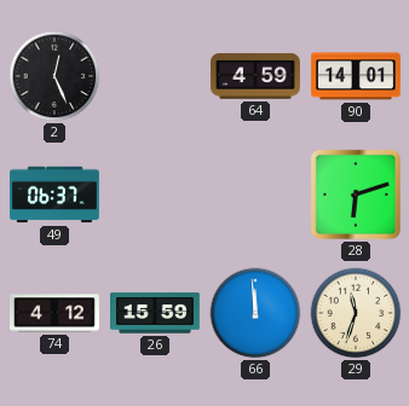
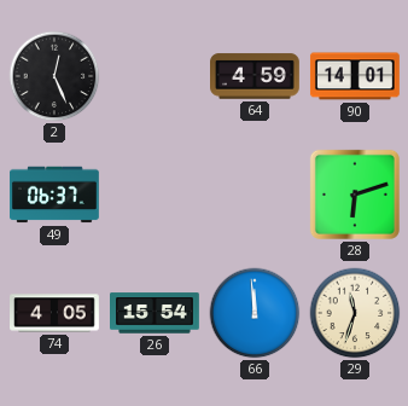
74: 4:12 -> 4:05
26: 15:59 -> 15:54
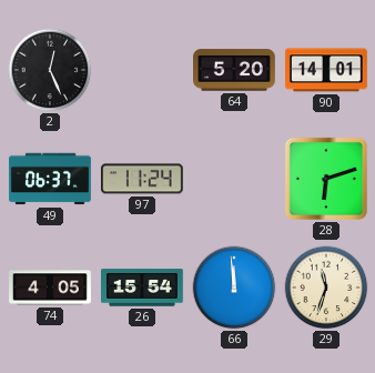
64: 4:59 -> 5:20
97: none -> 11:24
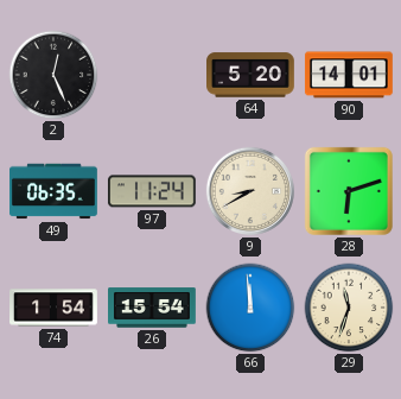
49: 06:37 -> 06:35
9: none -> 8:40
74: 4:05 -> 1:54
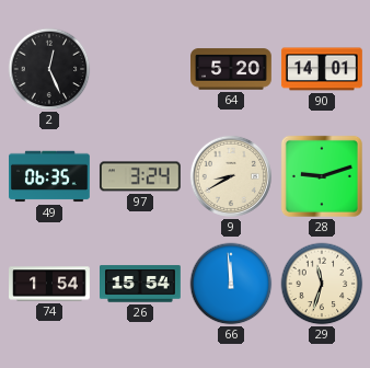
97: 11:24 -> 3:24
28: 6:12 -> 9:12
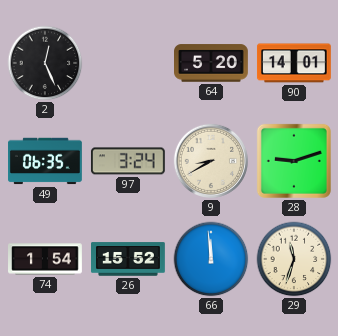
26: 15:54 -> 15:52
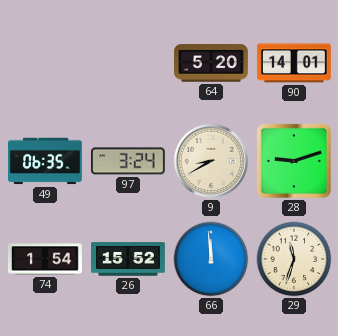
2: 12:26 -> none
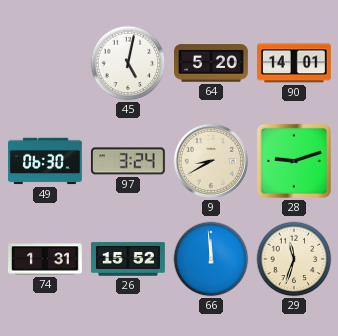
45: none -> 5:02
49: 06:35 -> 06:30
74: 1:54 -> 1:31
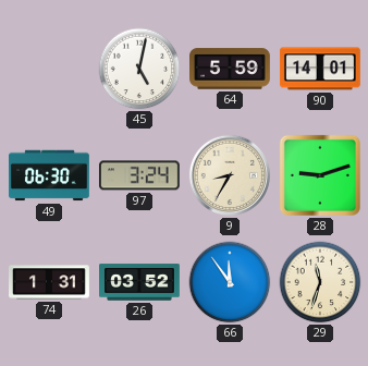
64: 5:20 -> 5:59
9: 8:40 -> 8:35
26: 15:52 -> 03:52
66: 11:59 -> 11:54
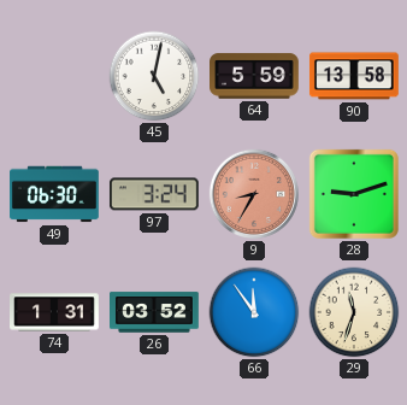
90: 14:01 -> 13:58
9 dial: cream -> salmon
